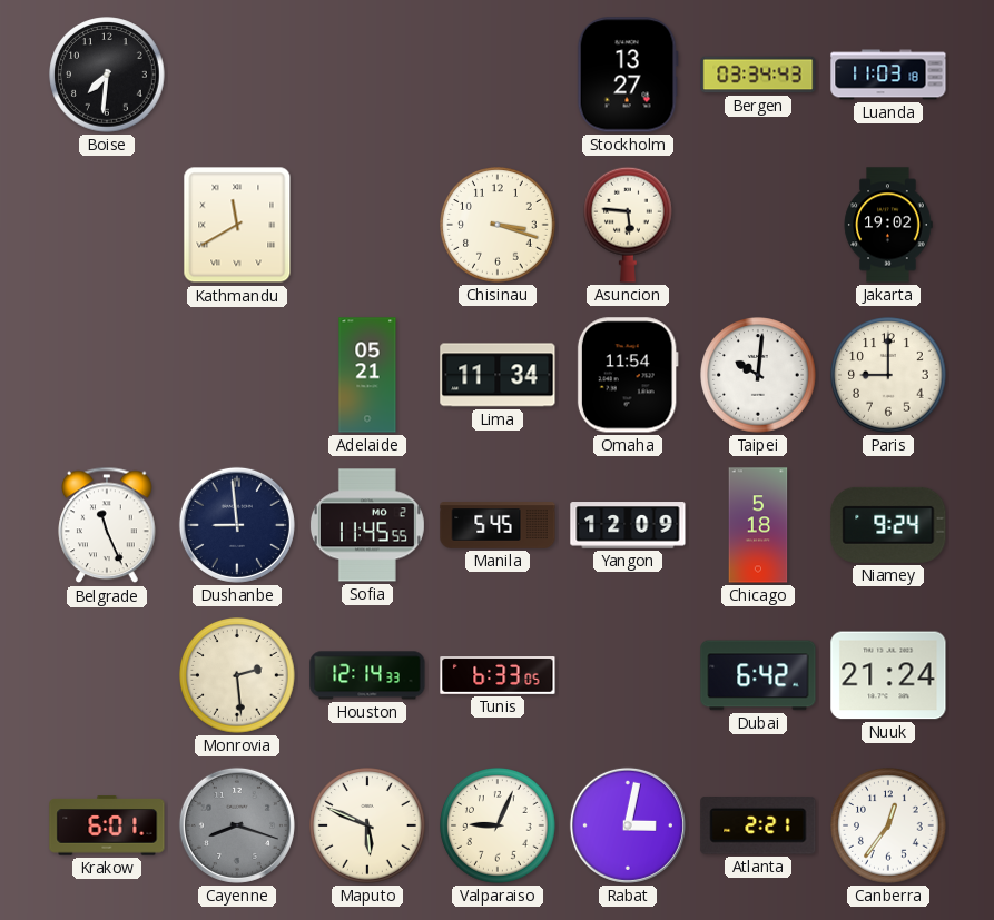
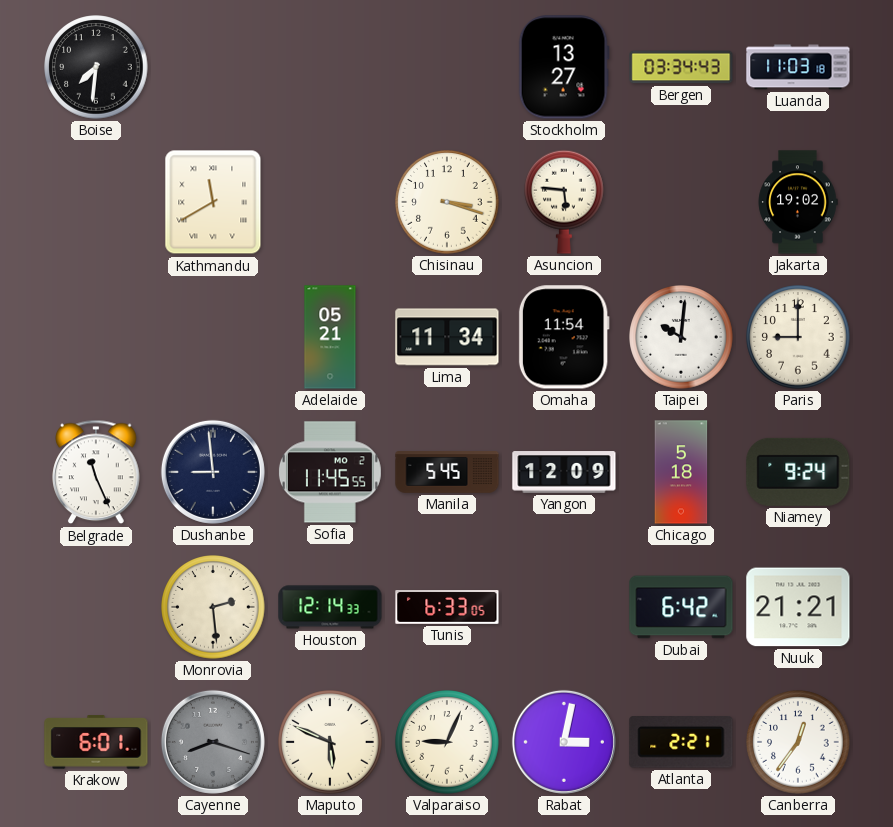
Nuuk: 21:24 -> 21:21
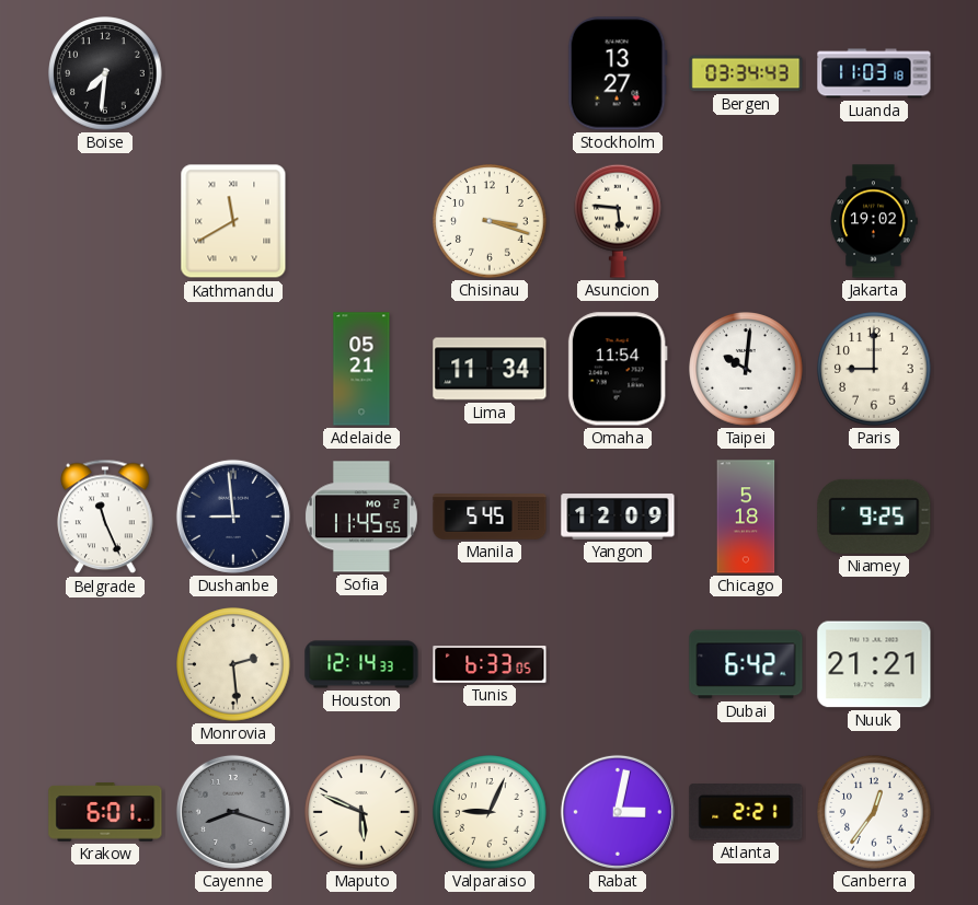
Niamey: 9:24 -> 9:25
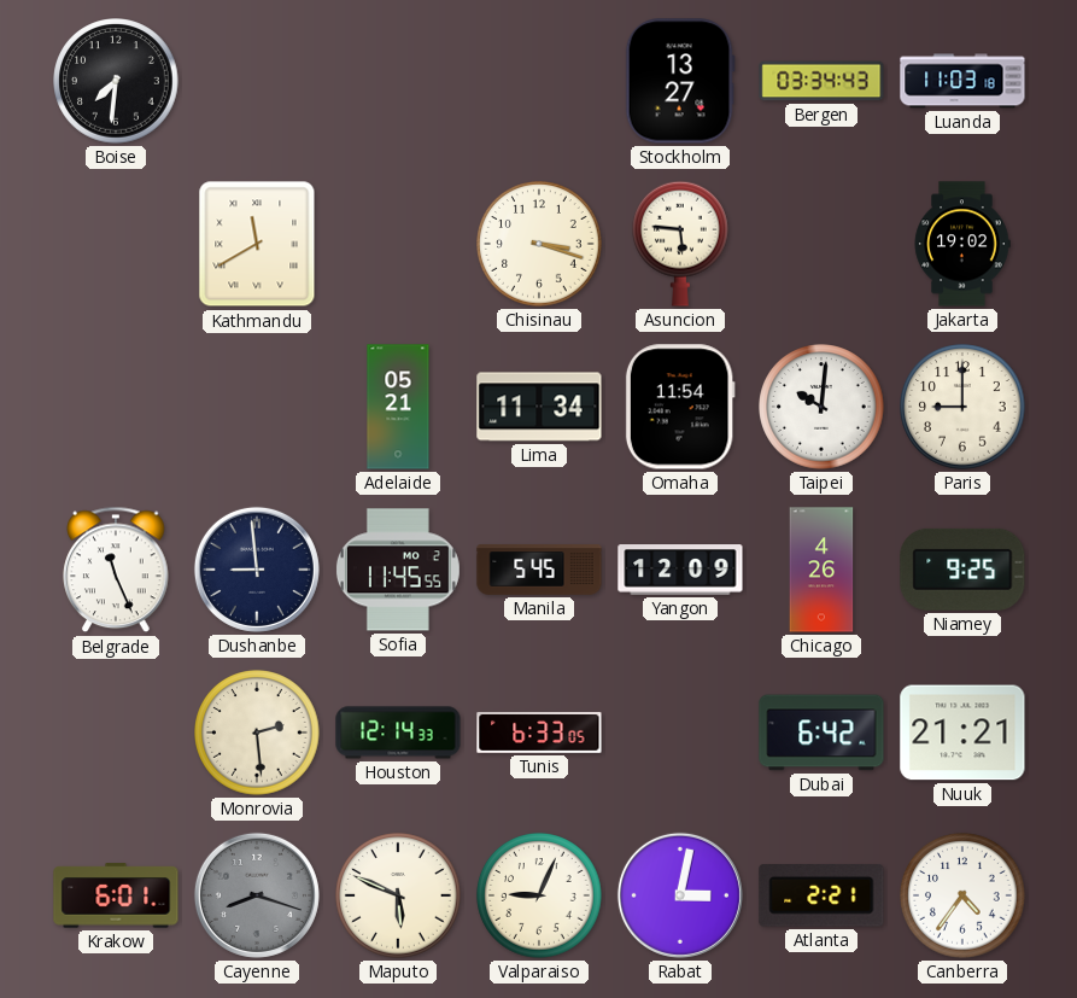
Chicago: 5:18 -> 4:26
Canberra: 12:36 -> 4:36
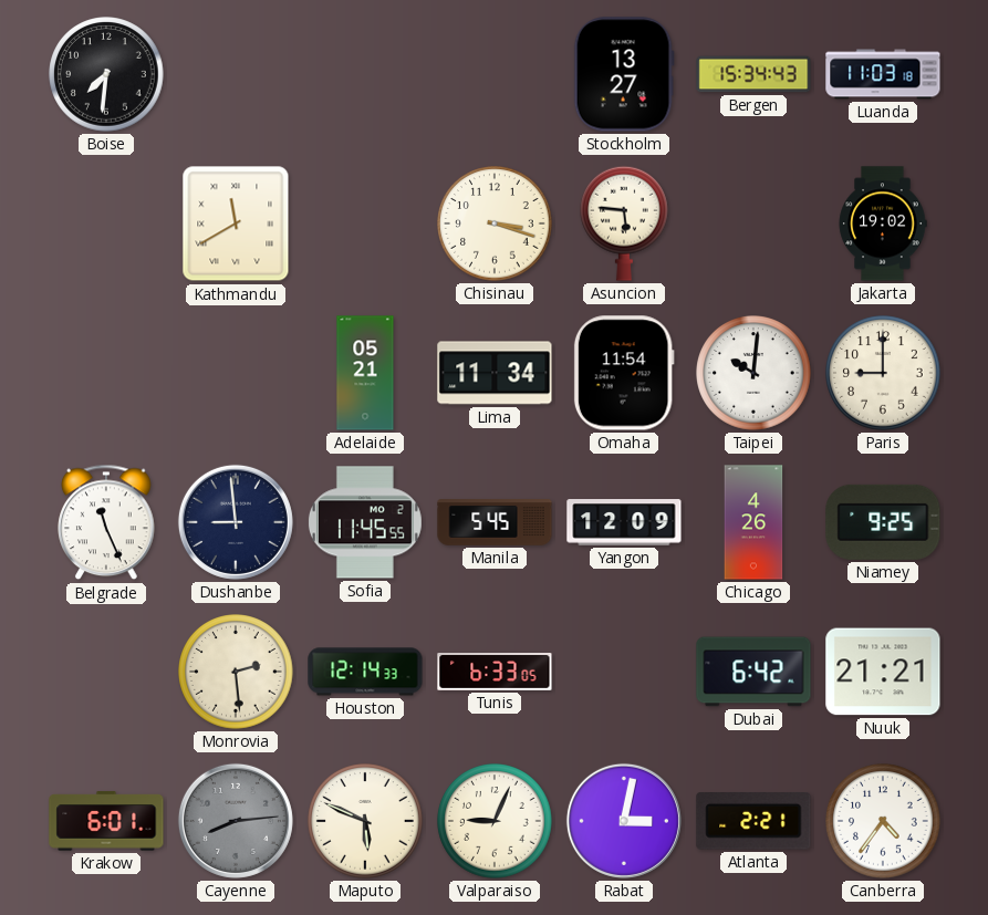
Bergen: 03:34 -> 15:34
Cayenne: 8:18 -> 8:14
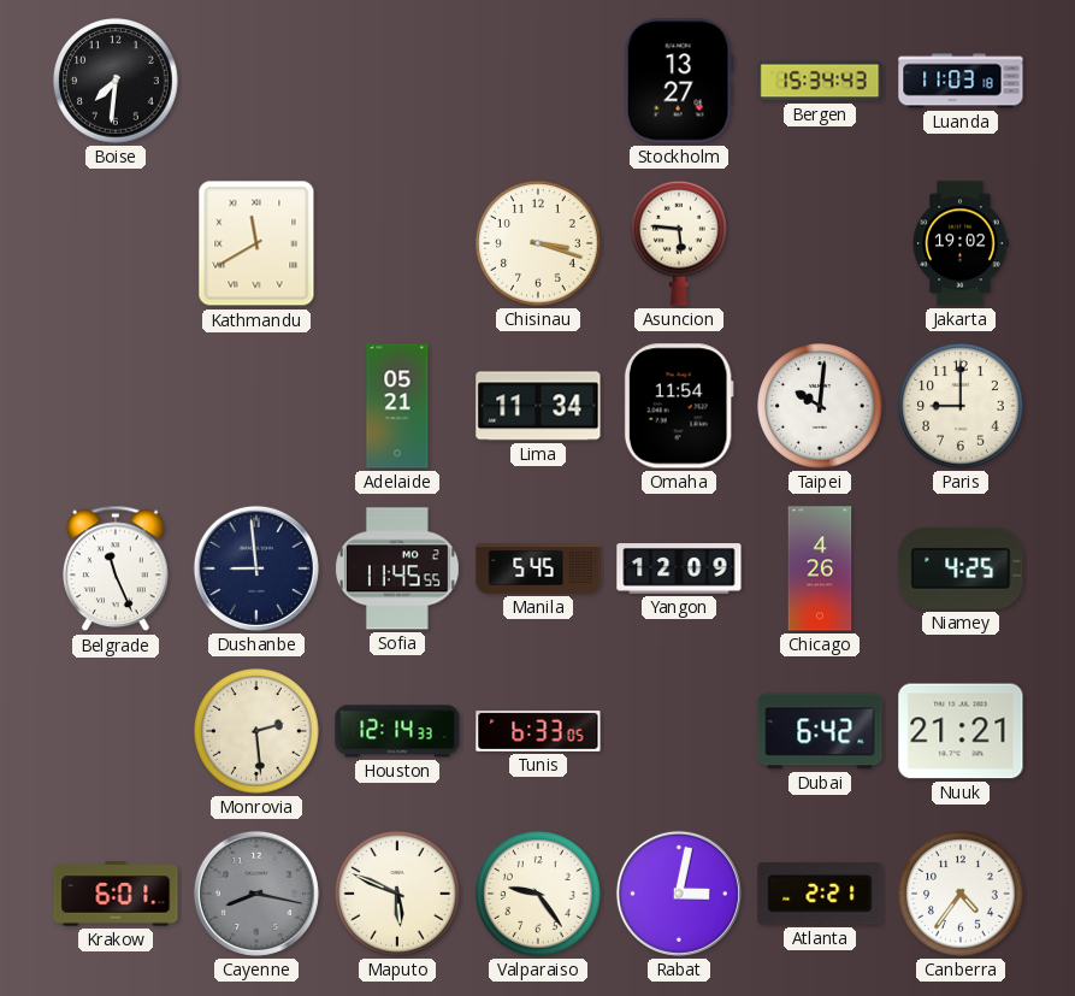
Niamey: 9:25 -> 4:25
Cayenne: 8:14 -> 8:17
Valparaiso: 9:04 -> 9:24
